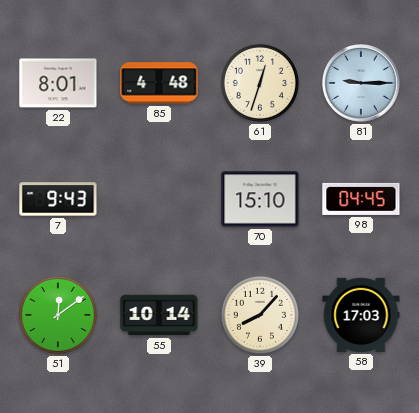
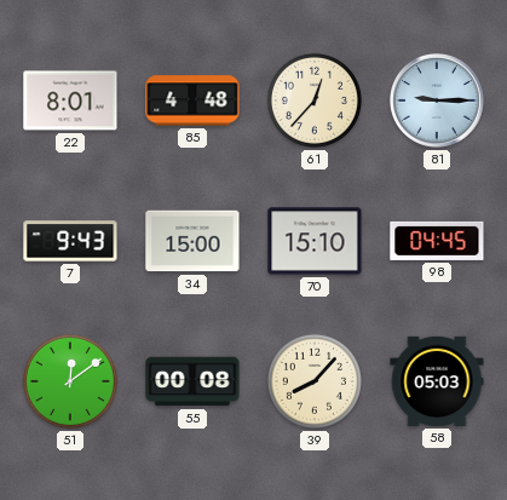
61: 12:33 -> 12:37
34: none -> 15:00
55: 10:14 -> 00:08
58: 17:03 -> 05:03
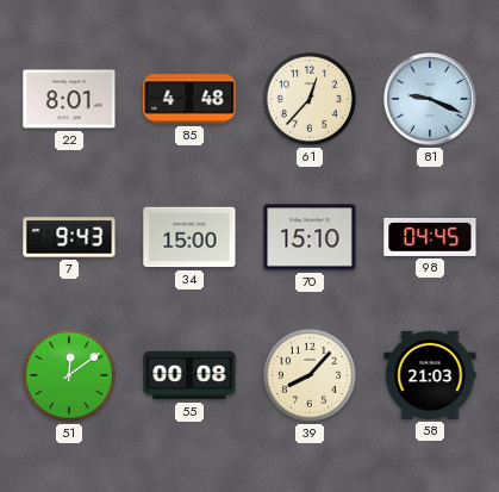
81: 9:15 -> 9:19
58: 05:03 -> 21:03
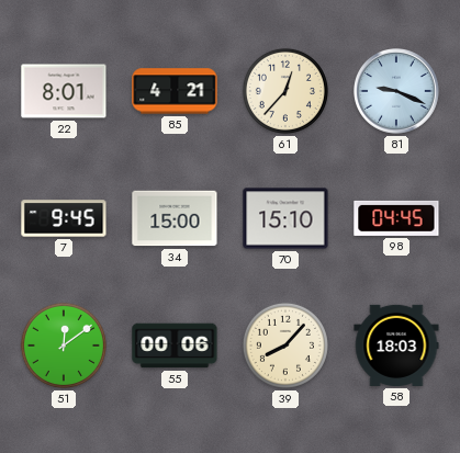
85: 4:48 -> 4:21
7: 9:43 -> 9:45
55: 00:08 -> 00:06
58: 21:03 -> 18:03
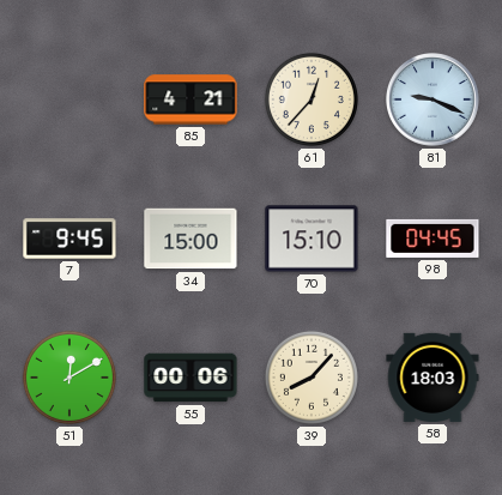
22: 8:01 -> none
51: 12:09 -> 12:10
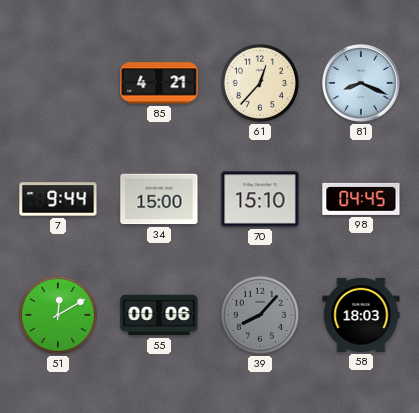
81: 9:19 -> 8:19
7: 9:45 -> 9:44
39 dial: cream -> grey
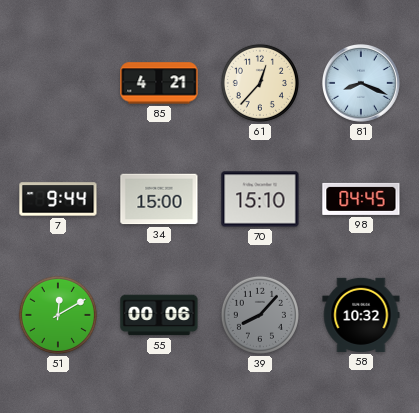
58: 18:03 -> 10:32
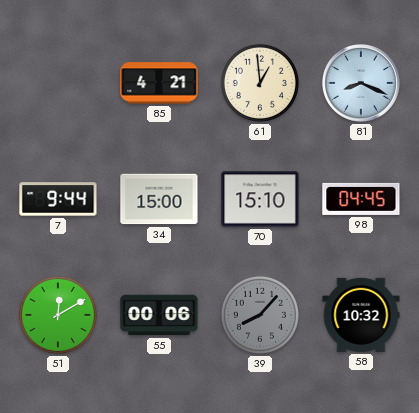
61: 12:37 -> 12:59
